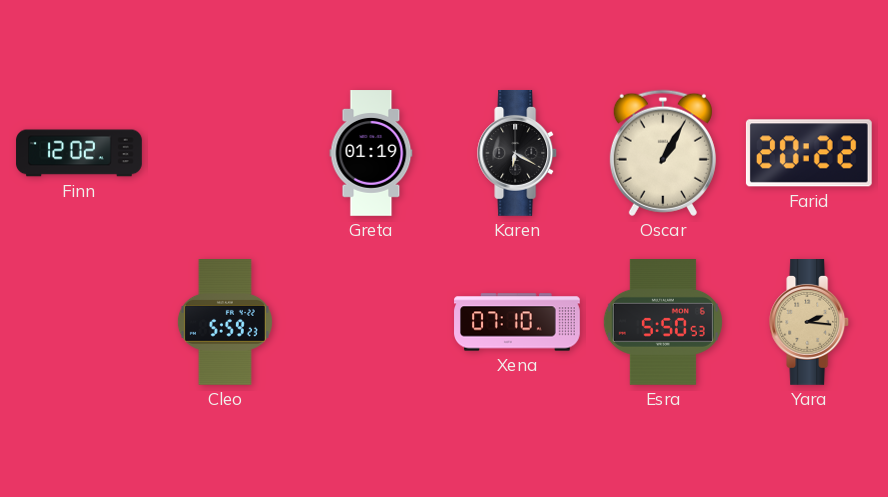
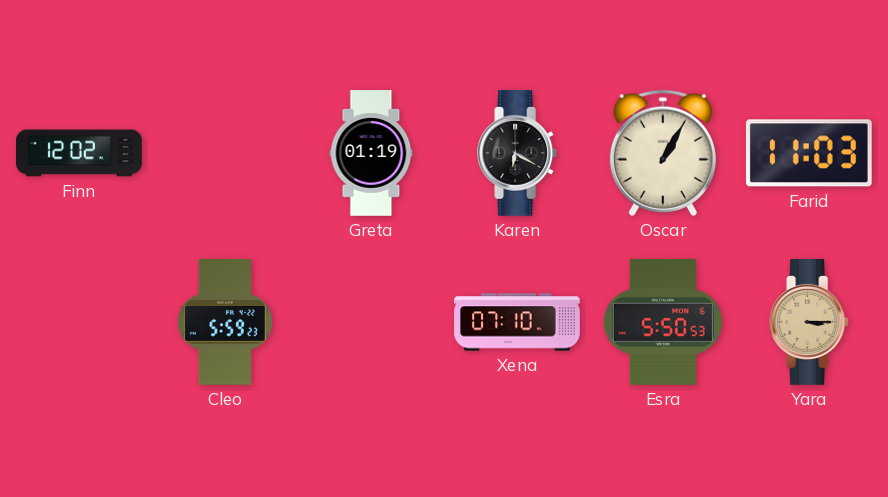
Farid: 20:22 -> 11:03
Yara: 2:16 -> 3:15
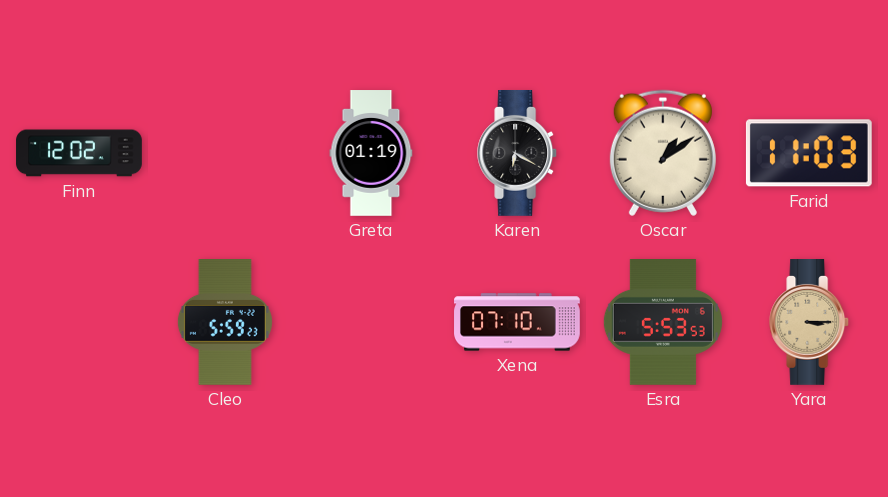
Oscar: 1:05 -> 1:09
Esra: 5:50 -> 5:53
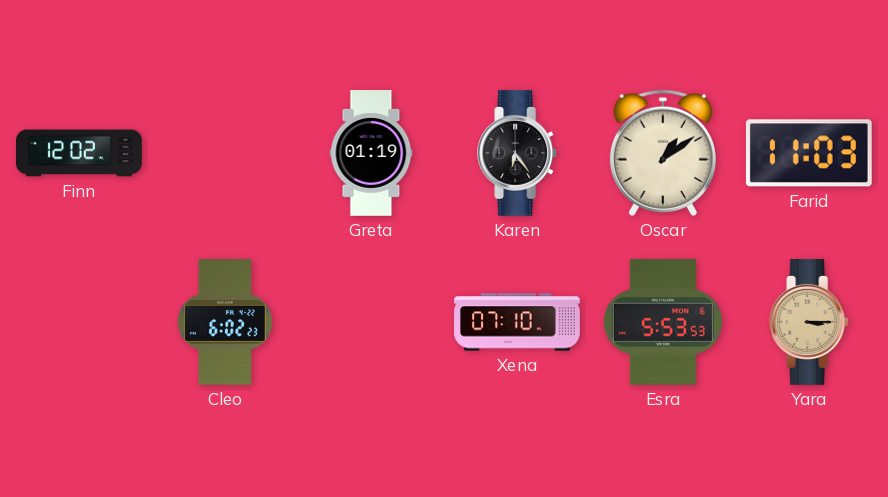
Karen: 6:20 -> 6:24
Cleo: 5:59 -> 6:02
